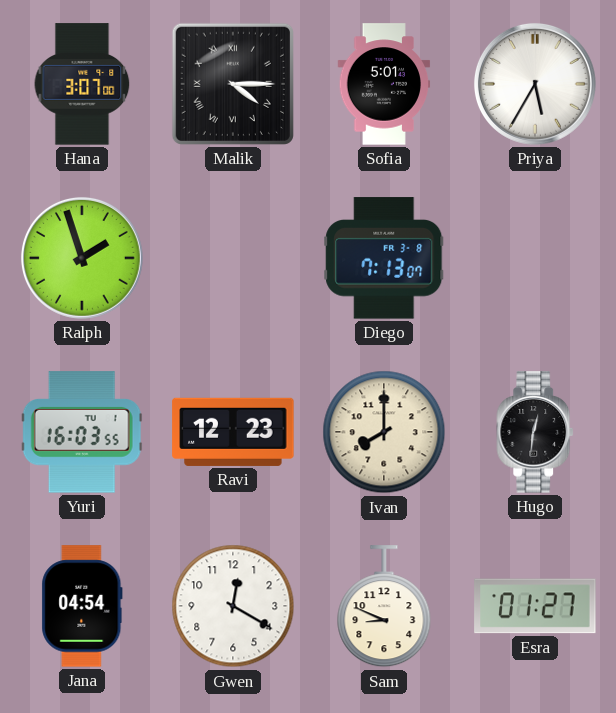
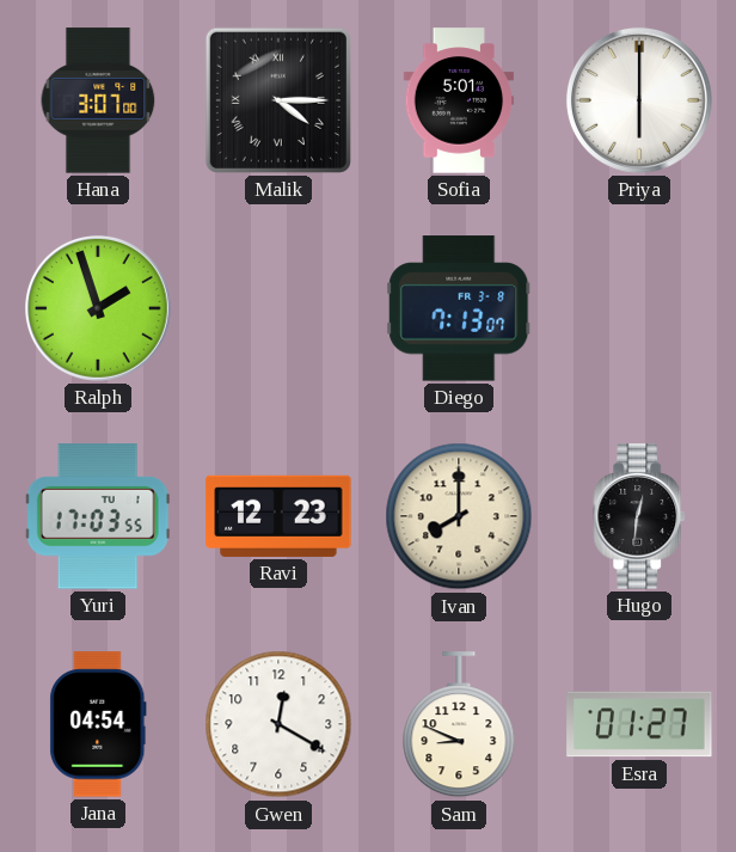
Priya: 5:35 -> 6:00
Yuri: 16:03 -> 17:03
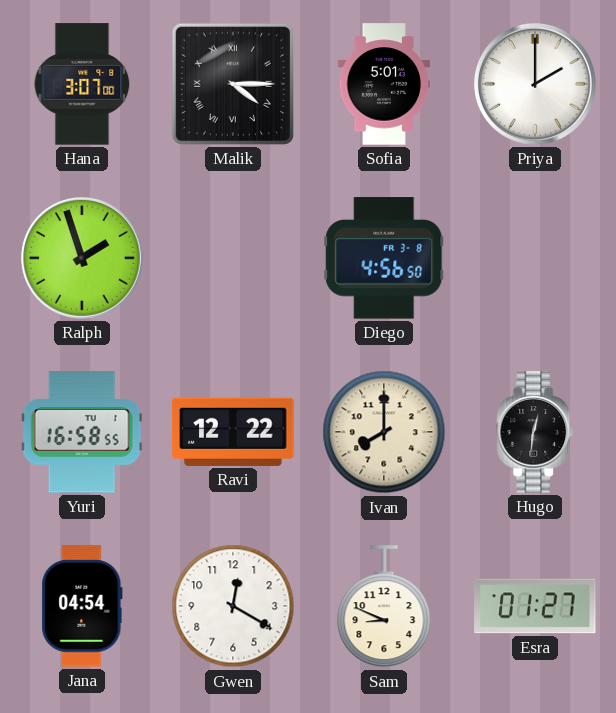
Priya: 6:00 -> 2:00
Diego: 7:13 -> 4:56
Yuri: 17:03 -> 16:58
Ravi: 12:23 -> 12:22
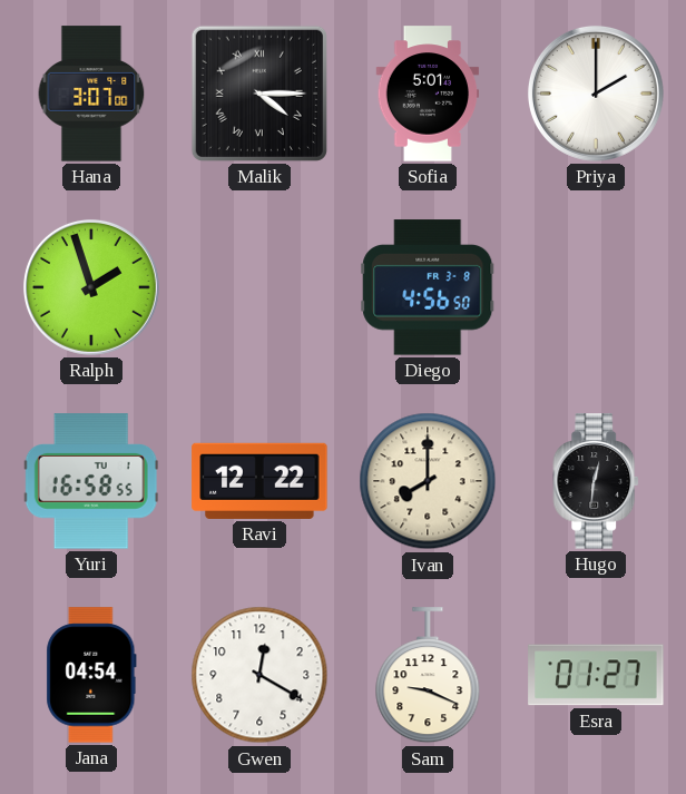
Sam: 8:49 -> 9:19
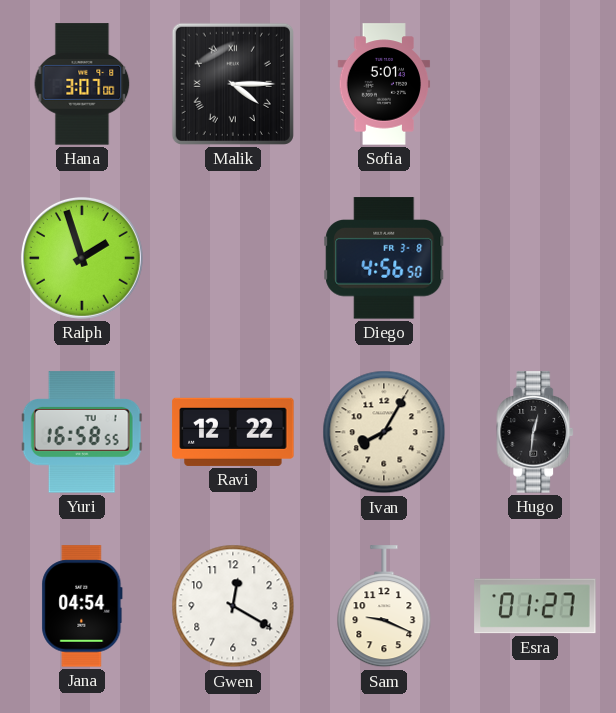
Priya: 2:00 -> none
Ivan: 8:00 -> 8:05
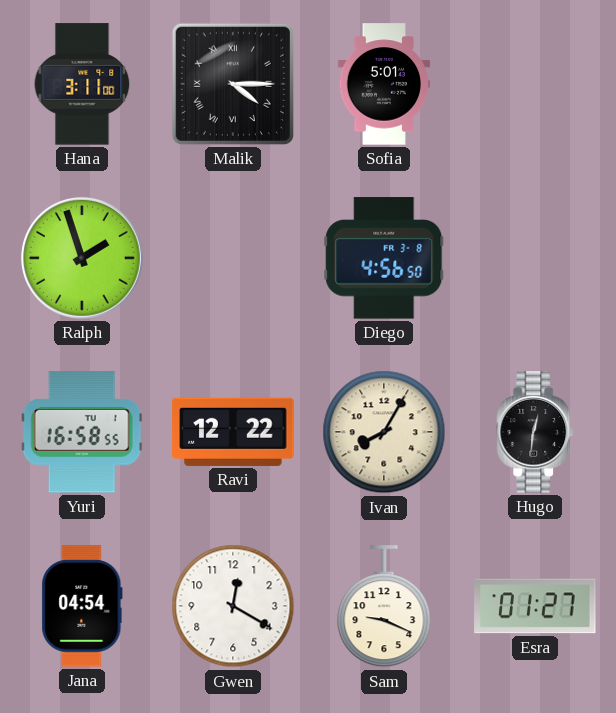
Hana: 3:07 -> 3:11
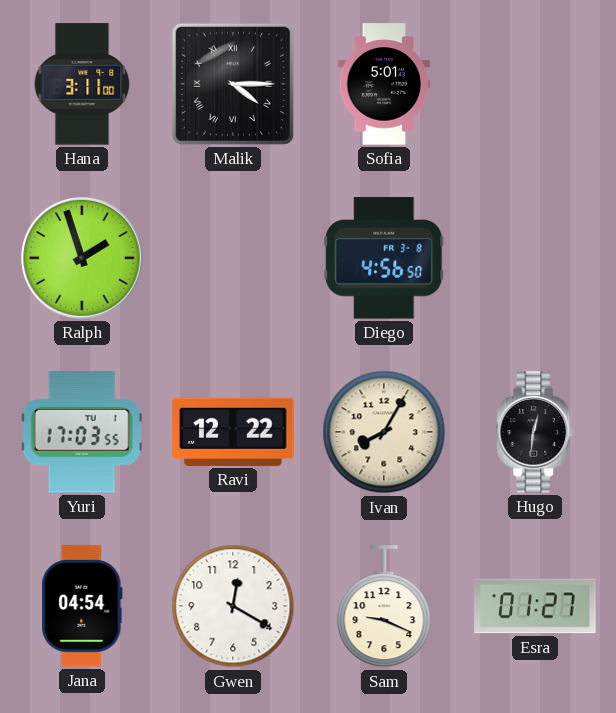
Yuri: 16:58 -> 17:03
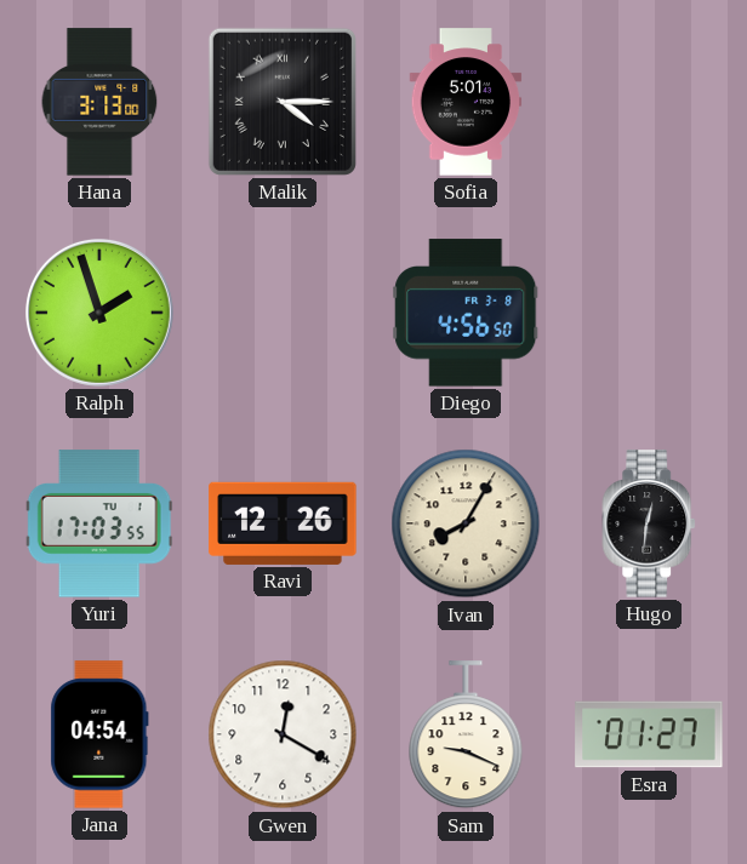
Hana: 3:11 -> 3:13
Ravi: 12:22 -> 12:26
